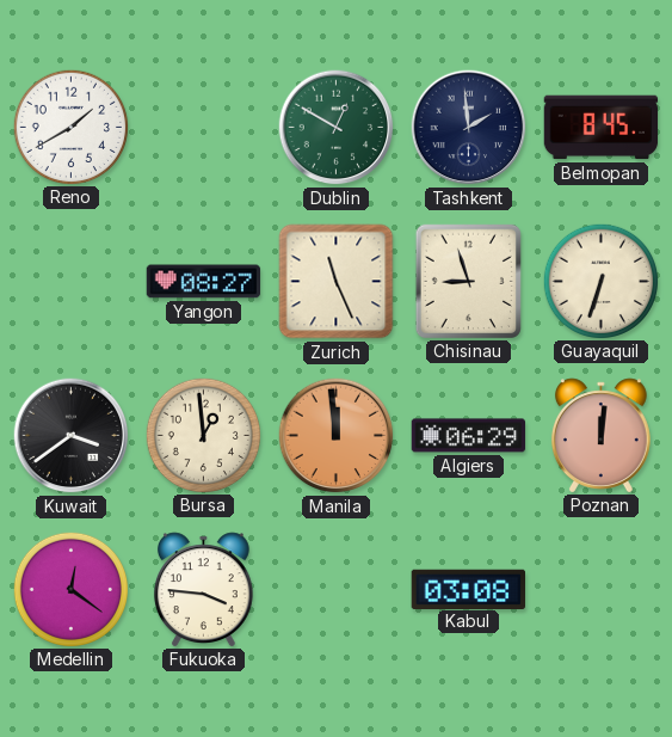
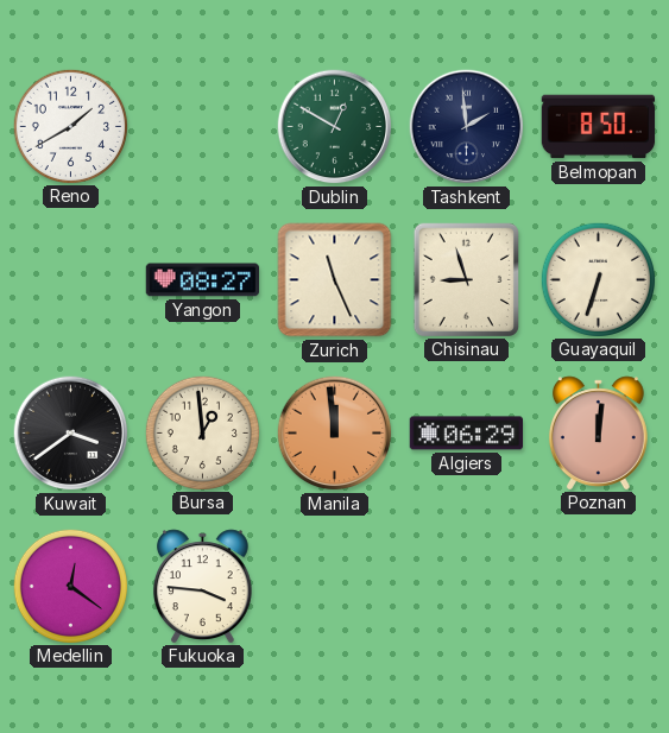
Belmopan: 8:45 -> 8:50
Kabul: 03:08 -> none
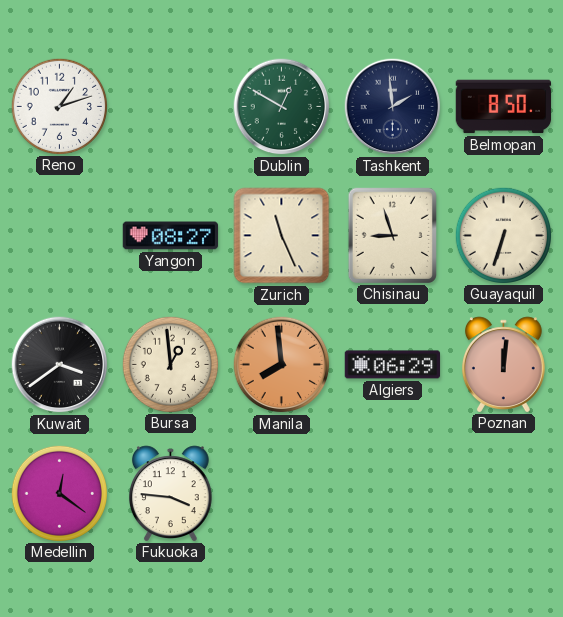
Reno: 1:40 -> 1:12
Manila: 11:59 -> 7:59
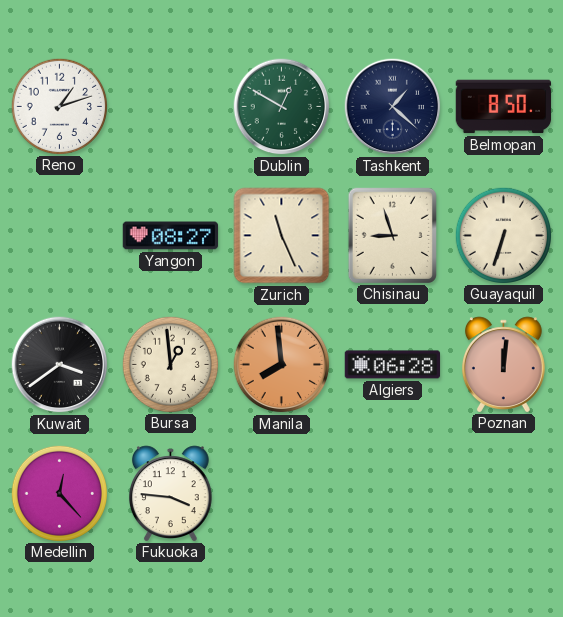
Tashkent: 1:59 -> 1:22
Algiers: 06:29 -> 06:28
Medellin: 12:21 -> 12:23
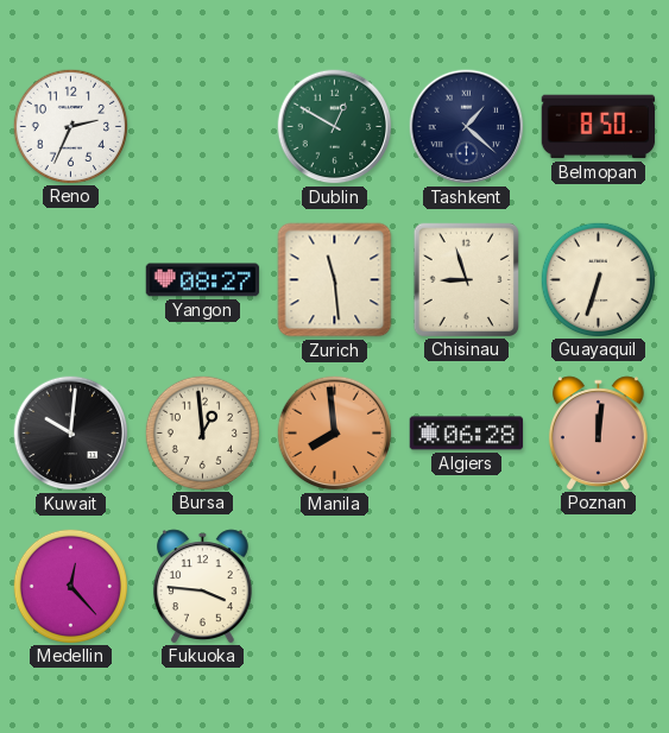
Reno: 1:12 -> 2:34
Zurich: 11:26 -> 11:29
Kuwait: 3:39 -> 10:01
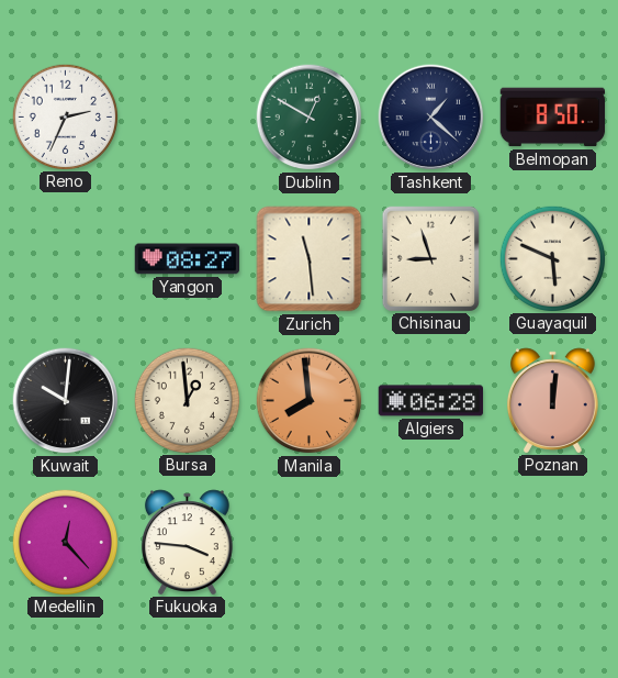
Guayaquil: 6:33 -> 5:49
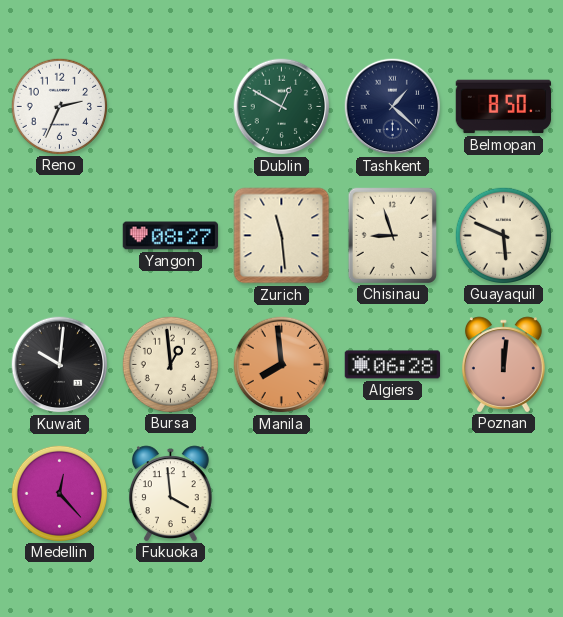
Fukuoka: 3:46 -> 3:59
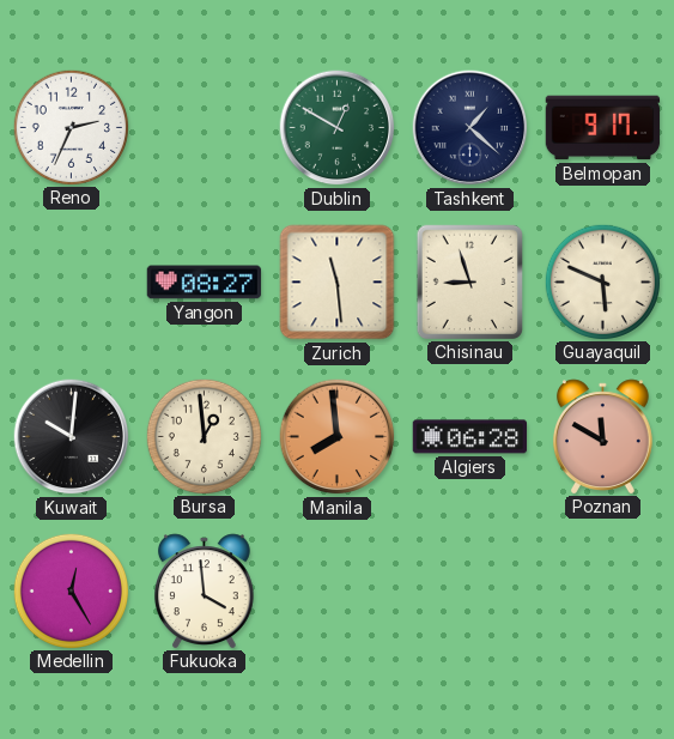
Belmopan: 8:50 -> 9:17
Poznan: 12:01 -> 11:50
Medellin: 12:23 -> 12:25
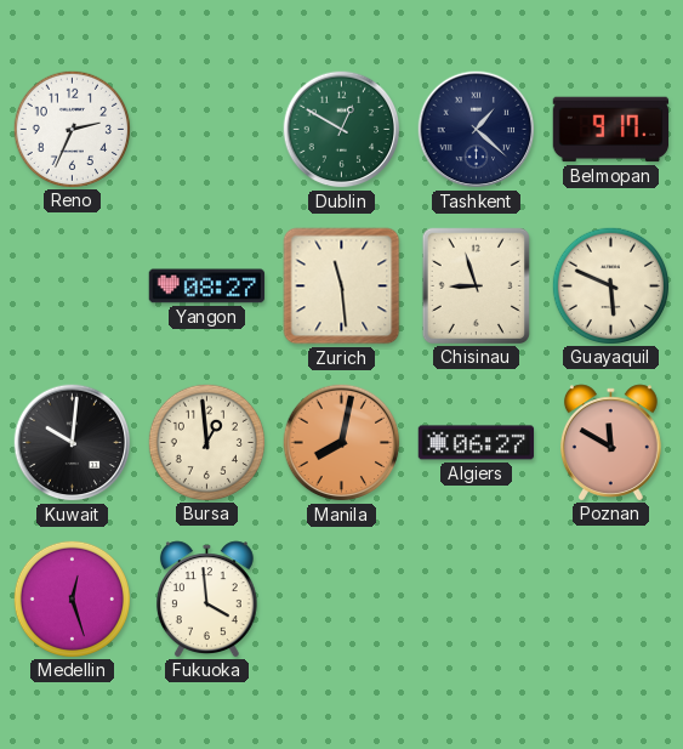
Manila: 7:59 -> 8:02
Algiers: 06:28 -> 06:27
Medellin: 12:25 -> 12:27
